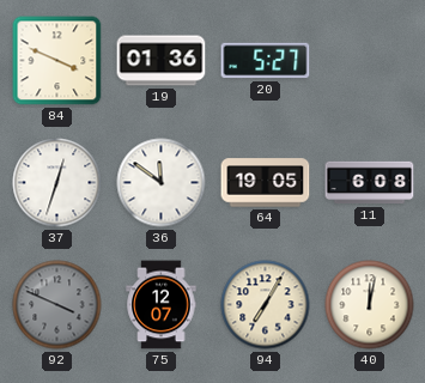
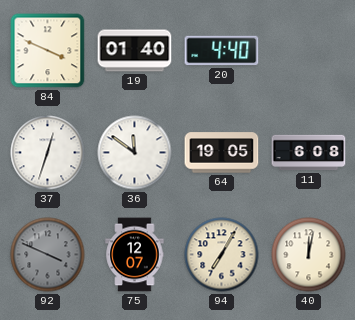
19: 01:36 -> 01:40
20: 5:27 -> 4:40
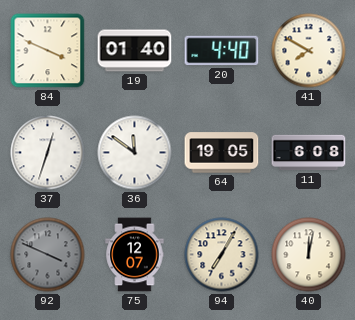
41: none -> 7:50
